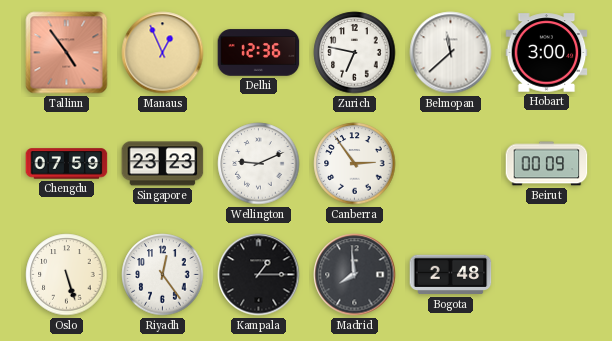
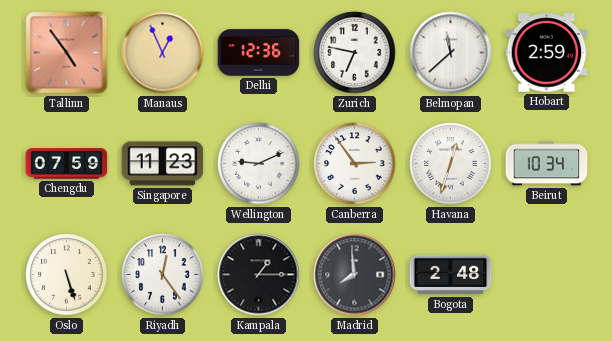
Hobart: 3:00 -> 2:59
Singapore: 23:23 -> 11:23
Havana: none -> 12:33
Beirut: 00:09 -> 10:34
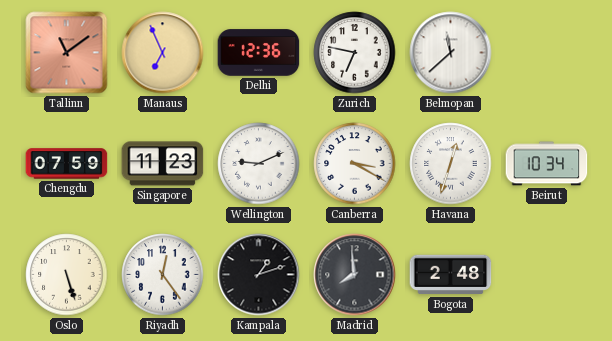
Tallinn: 4:54 -> 11:09
Manaus: 12:56 -> 6:56
Hobart: 2:59 -> none
Canberra: 2:54 -> 3:20
Kampala: 1:15 -> 1:12
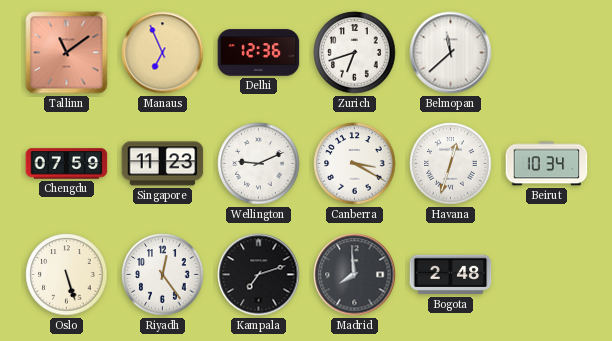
Zurich: 6:47 -> 6:42
Kampala: 1:12 -> 7:12
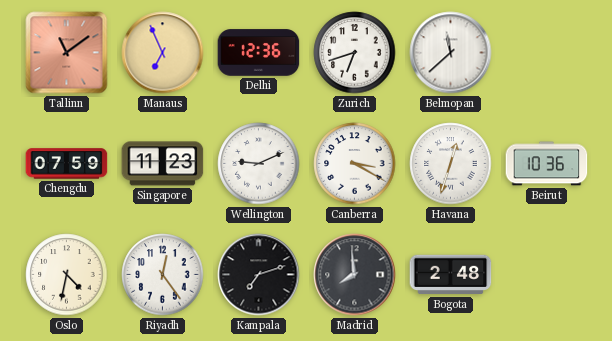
Beirut: 10:34 -> 10:36
Oslo: 5:27 -> 4:32
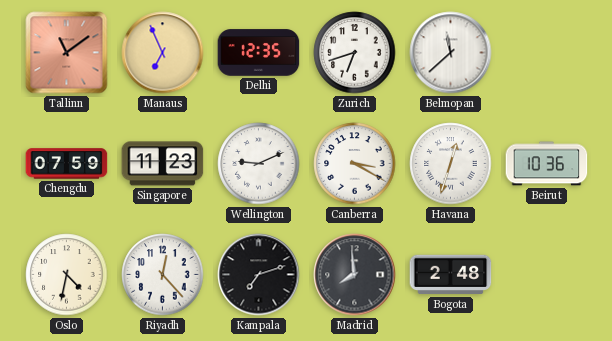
Delhi: 12:36 -> 12:35
Riyadh: 12:24 -> 12:23
